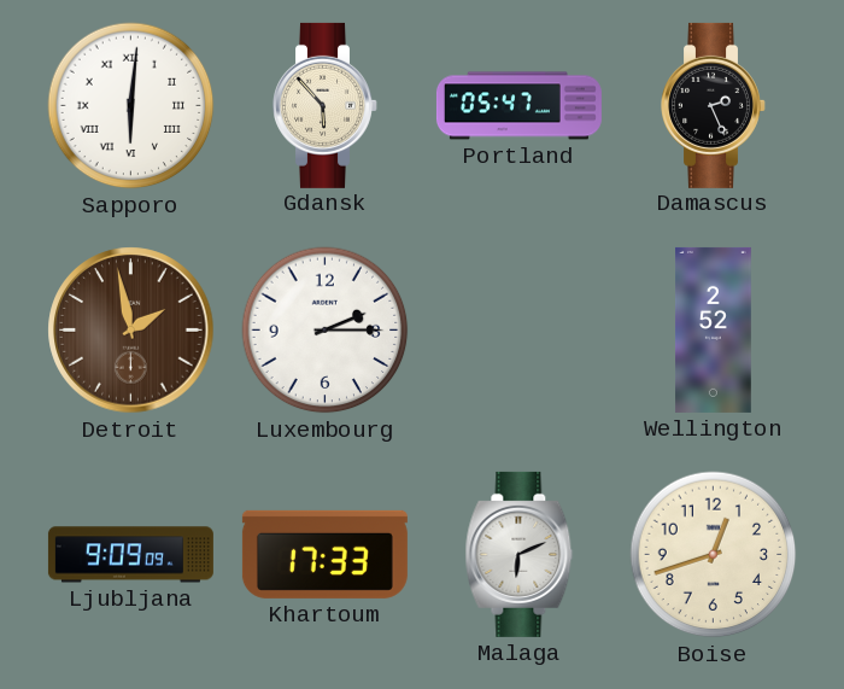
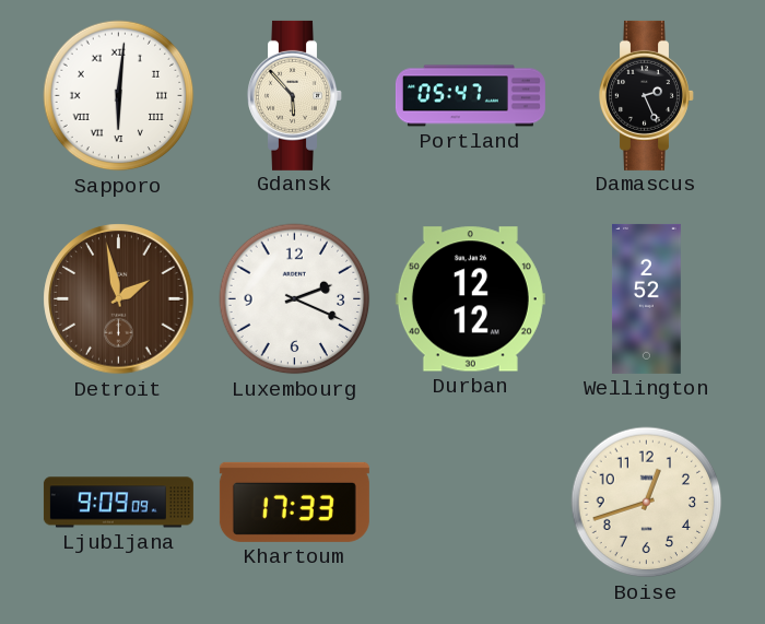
Luxembourg: 2:15 -> 2:19
Durban: none -> 12:12
Malaga: 6:11 -> none
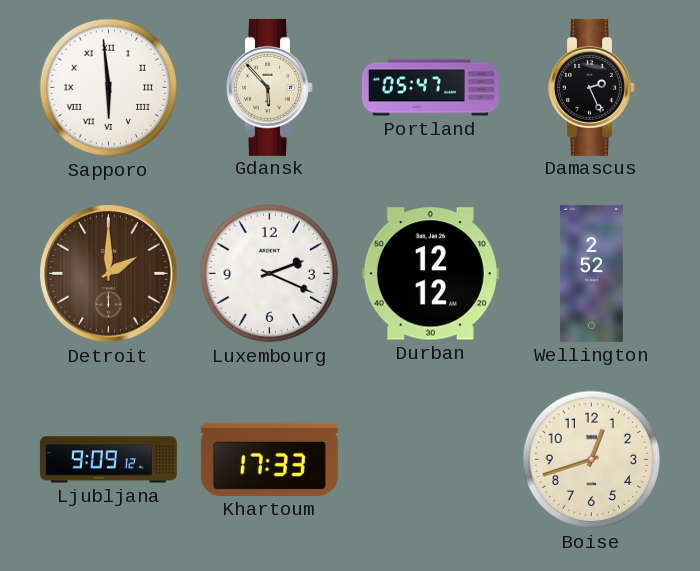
Sapporo: 6:01 -> 5:59
Detroit: 1:58 -> 2:00
Ljubljana: 9:09:09 -> 9:09:12
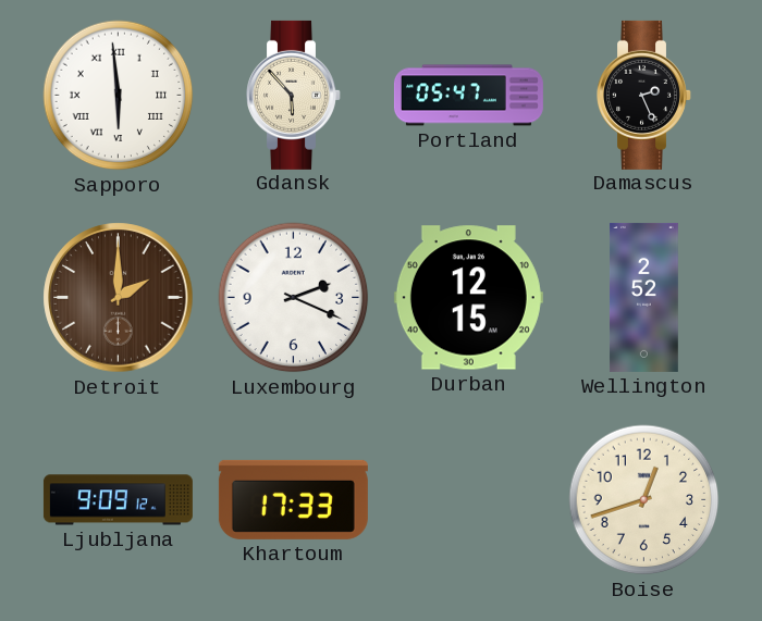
Durban: 12:12 -> 12:15
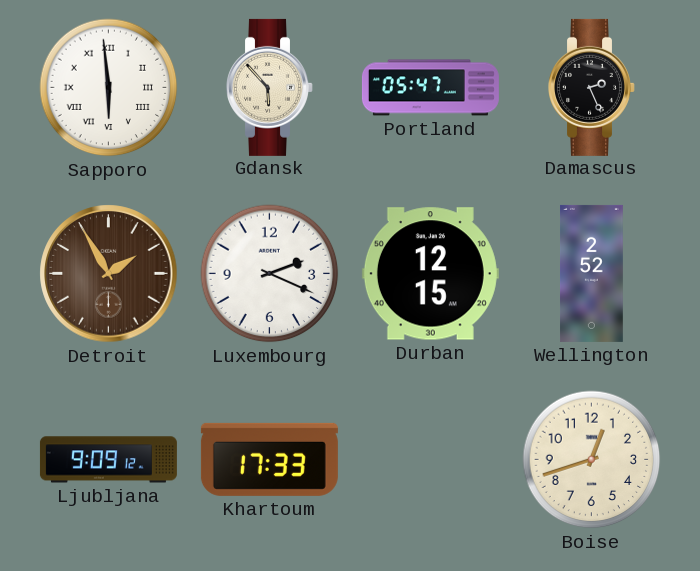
Detroit: 2:00 -> 1:55
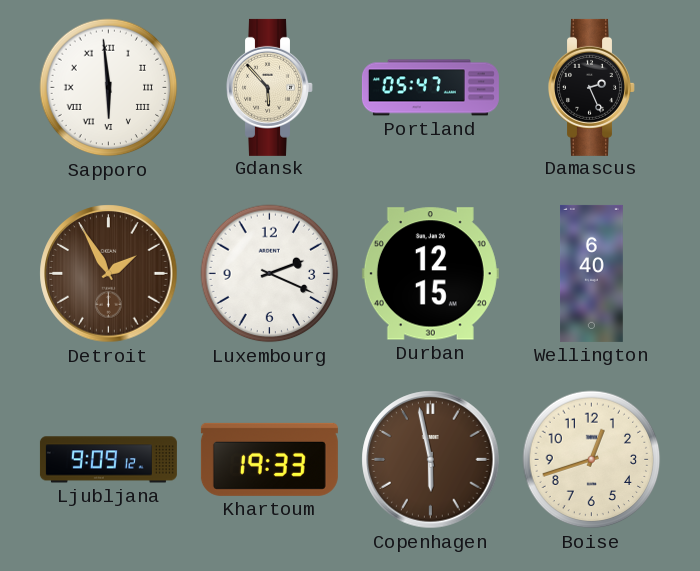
Wellington: 2:52 -> 6:40
Khartoum: 17:33 -> 19:33
Copenhagen: none -> 5:58
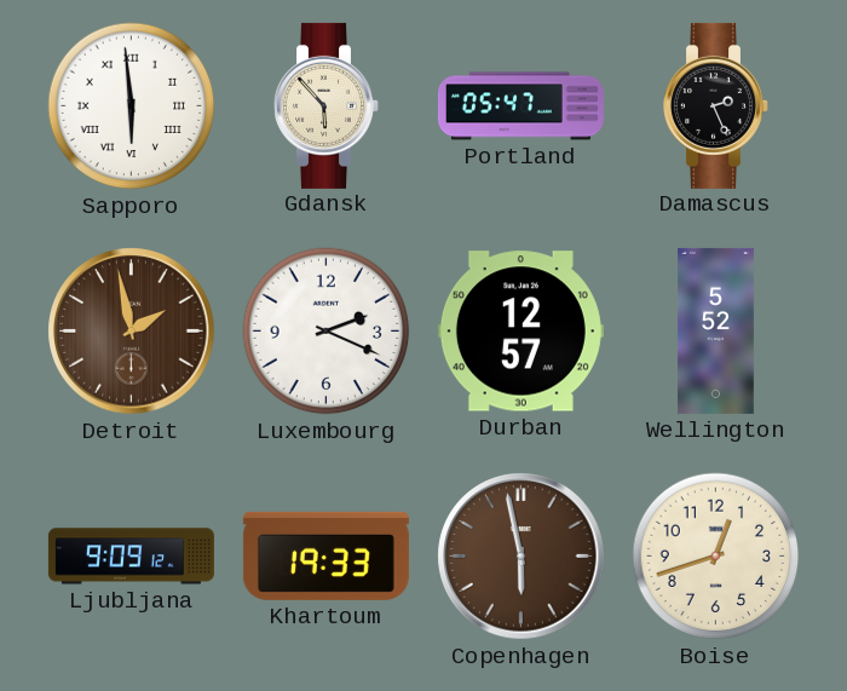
Detroit: 1:55 -> 1:58
Durban: 12:15 -> 12:57
Wellington: 6:40 -> 5:52
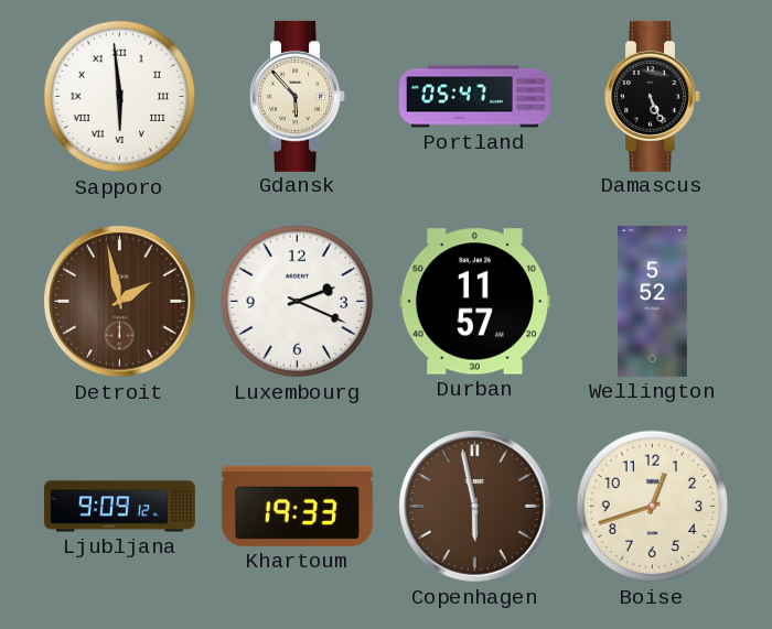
Damascus: 2:26 -> 5:26
Durban: 12:57 -> 11:57
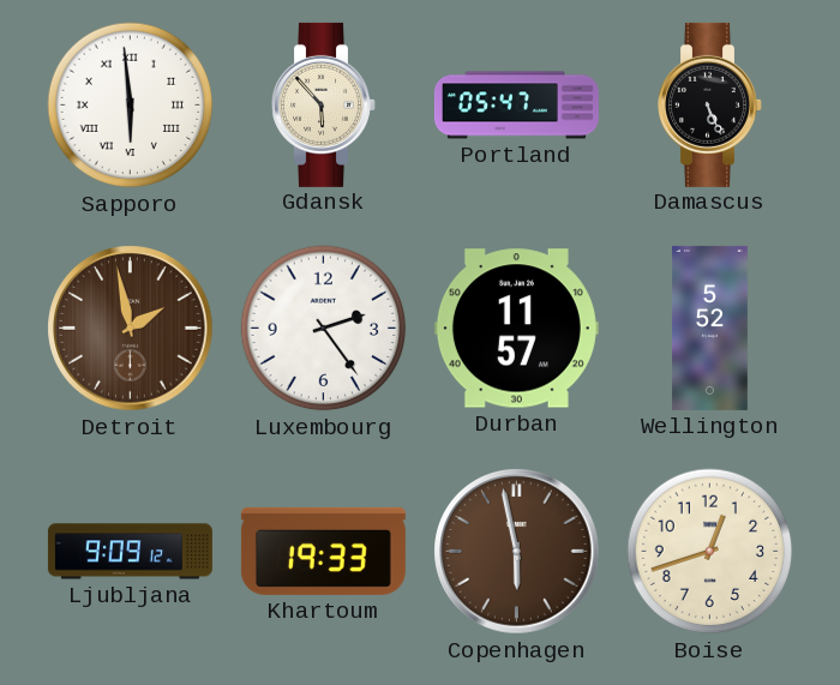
Luxembourg: 2:19 -> 2:24
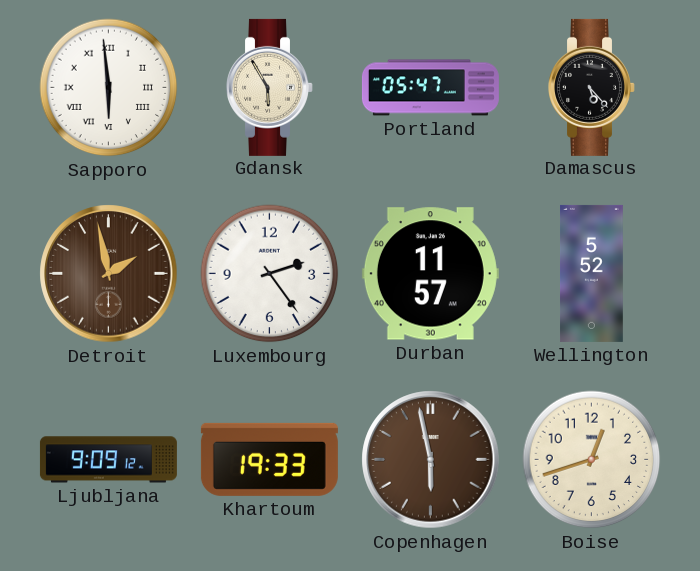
Gdansk: 5:53 -> 5:55
Damascus: 5:26 -> 5:23
